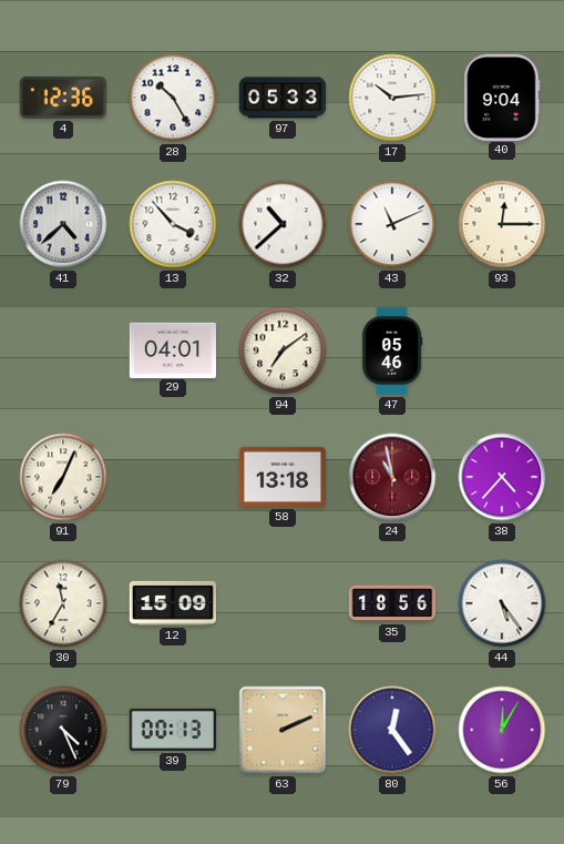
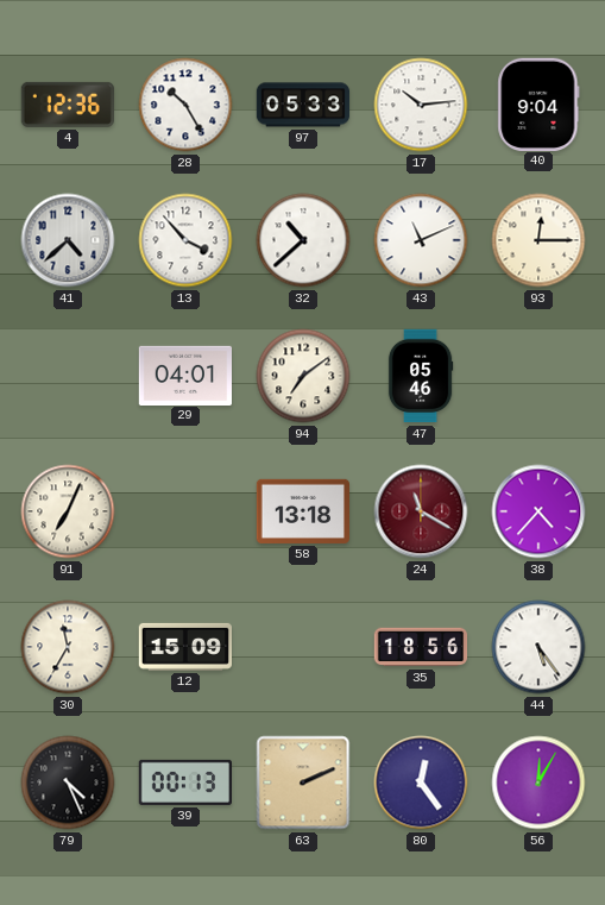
24: 10:58 -> 11:20
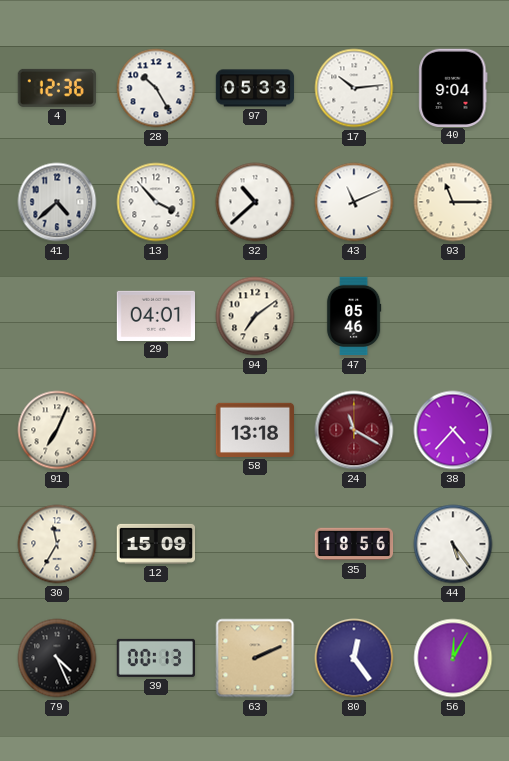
93: 12:15 -> 11:15
